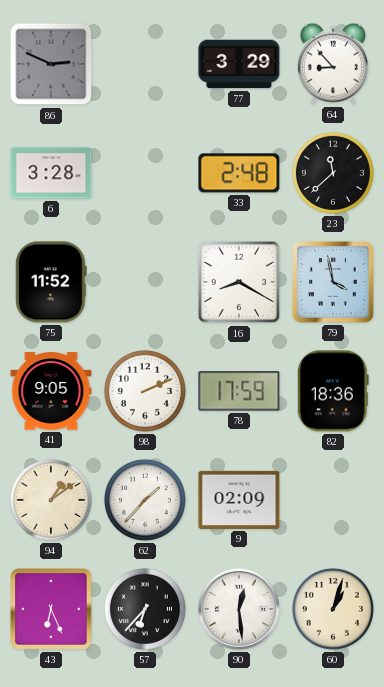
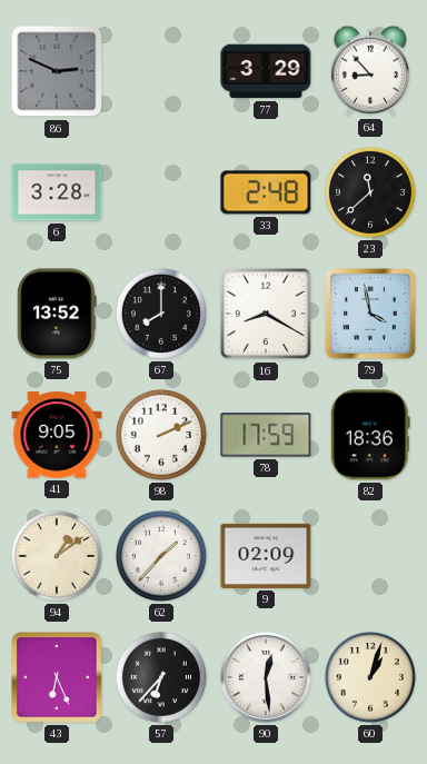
75: 11:52 -> 13:52
67: none -> 8:00
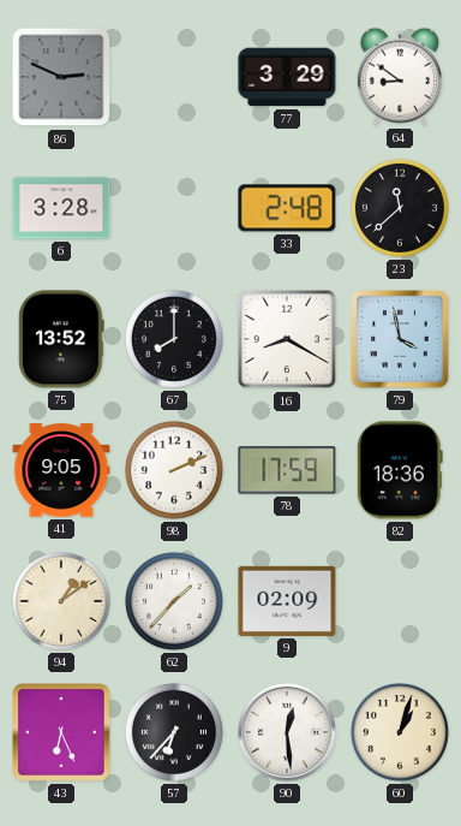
64: 8:53 -> 8:51
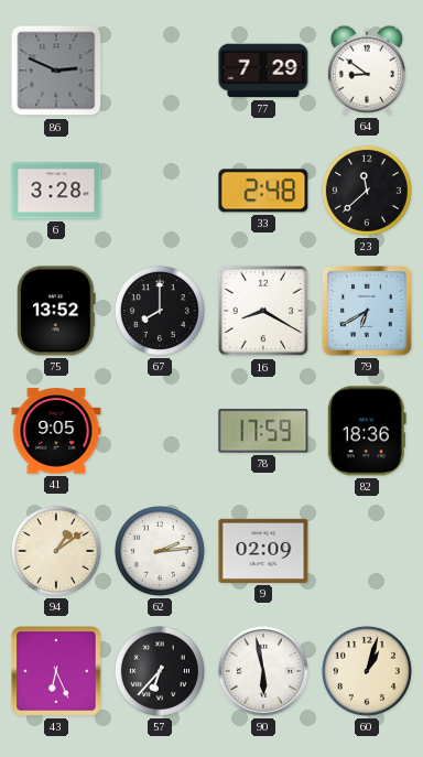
77: 3:29 -> 7:29
79: 3:58 -> 6:40
98: 2:11 -> none
62: 1:37 -> 2:14
90: 12:29 -> 5:58
